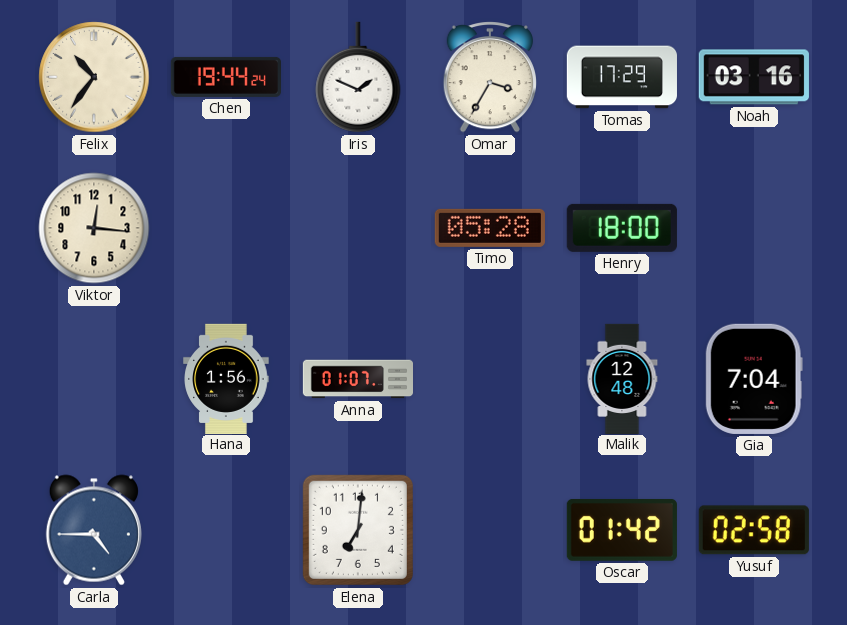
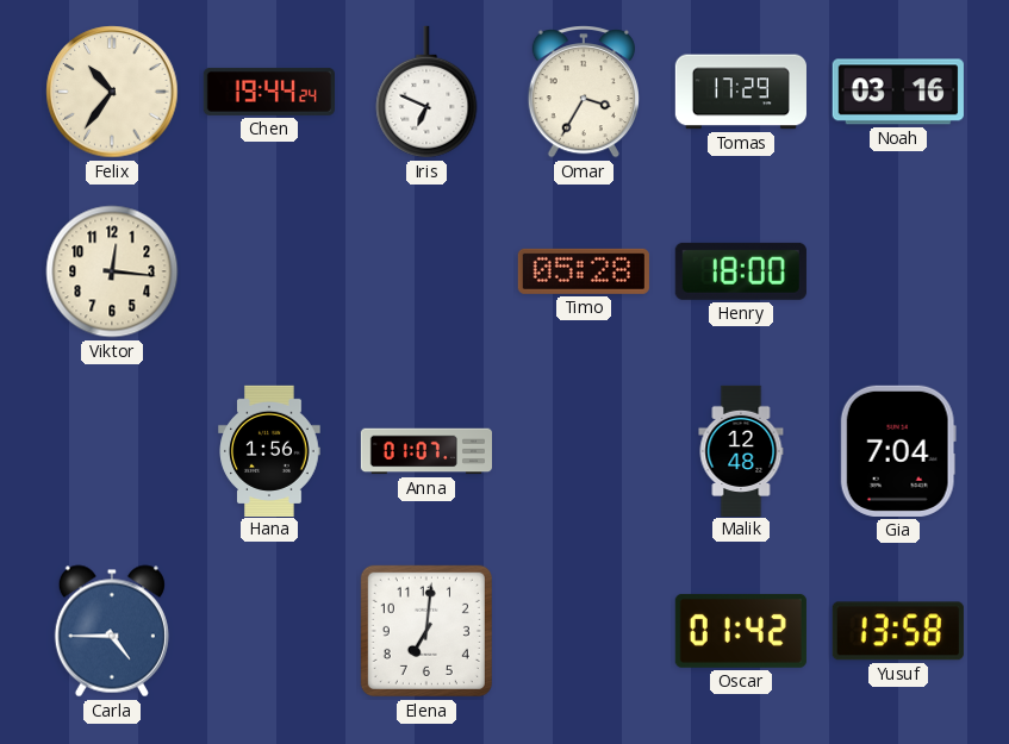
Iris: 1:49 -> 6:49
Yusuf: 02:58 -> 13:58
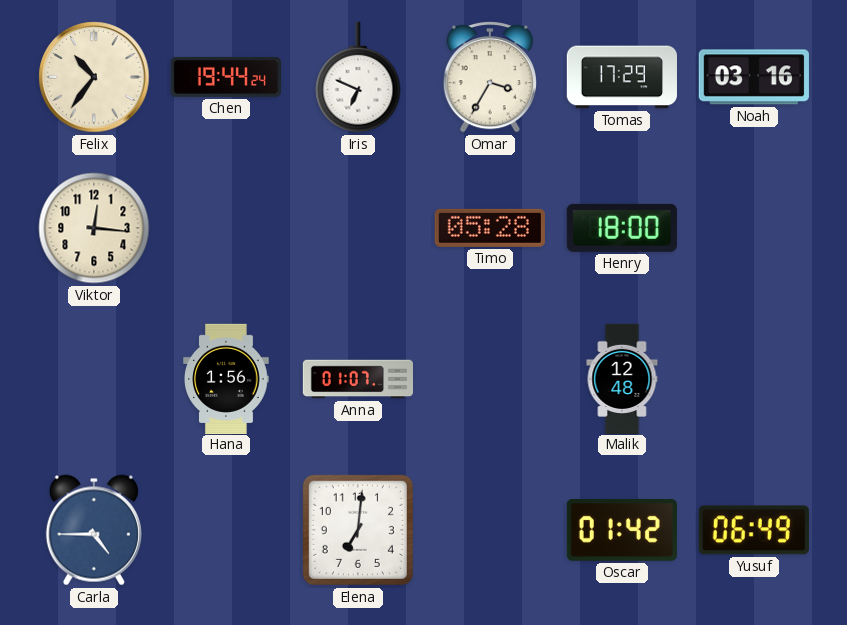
Gia: 7:04 -> none
Yusuf: 13:58 -> 06:49
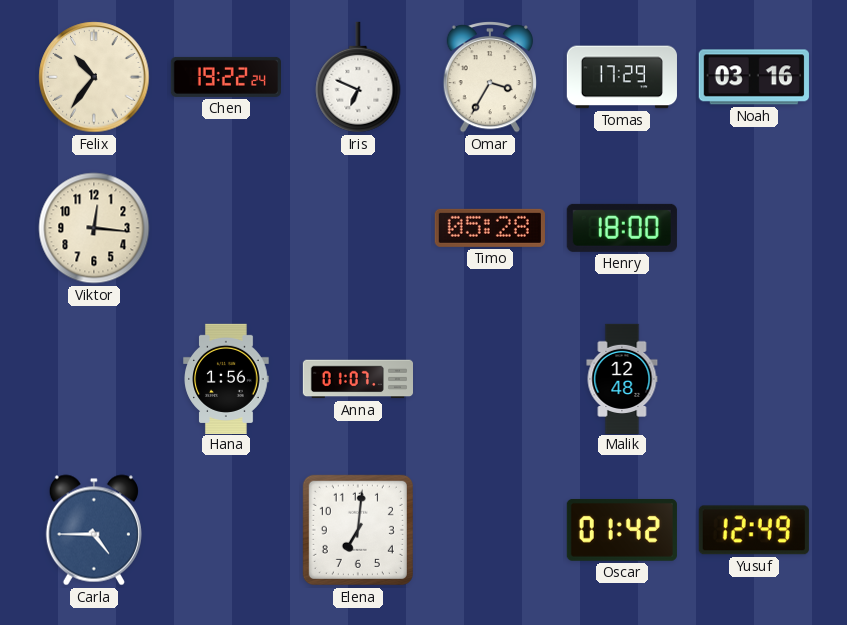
Chen: 19:44 -> 19:22
Yusuf: 06:49 -> 12:49
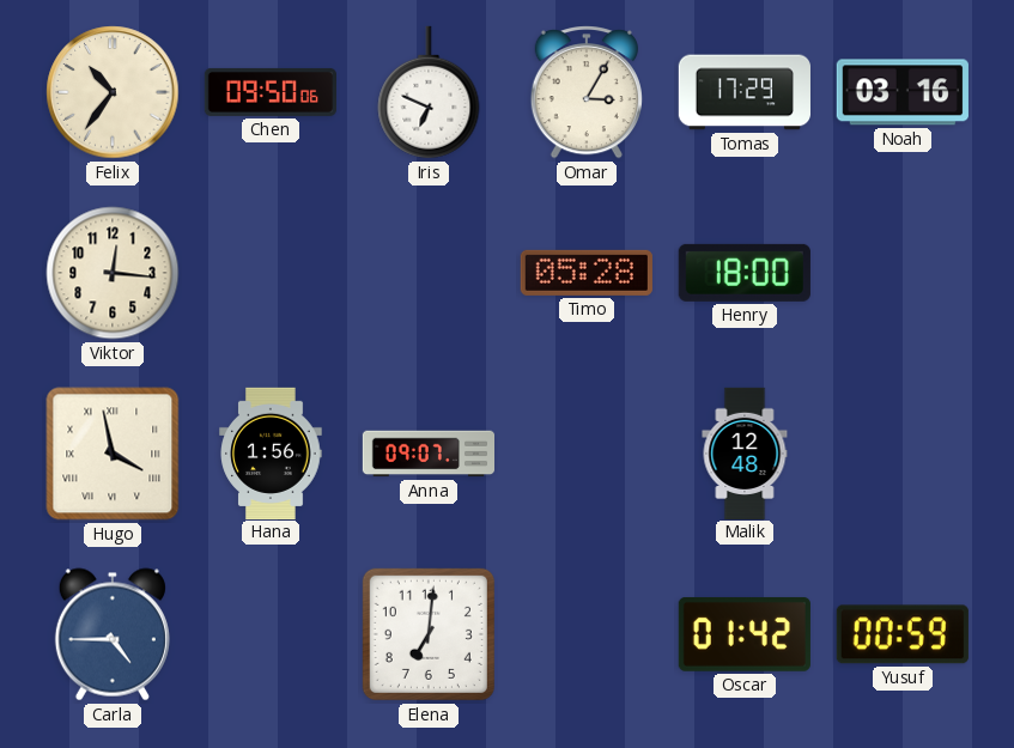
Chen: 19:22 -> 09:50
Omar: 3:35 -> 3:05
Hugo: none -> 3:58
Anna: 01:07 -> 09:07
Yusuf: 12:49 -> 00:59
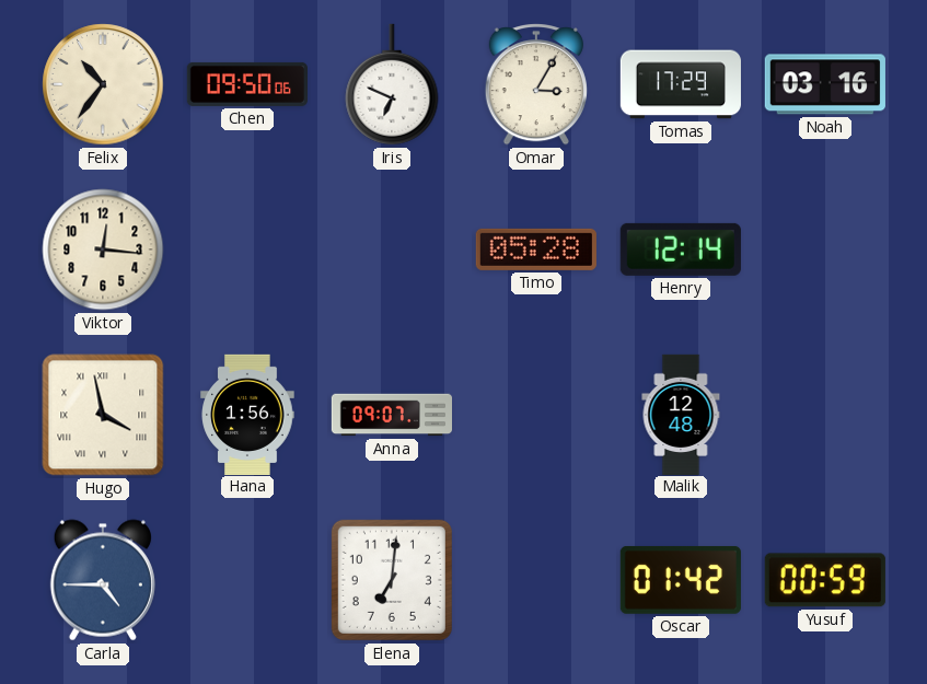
Henry: 18:00 -> 12:14
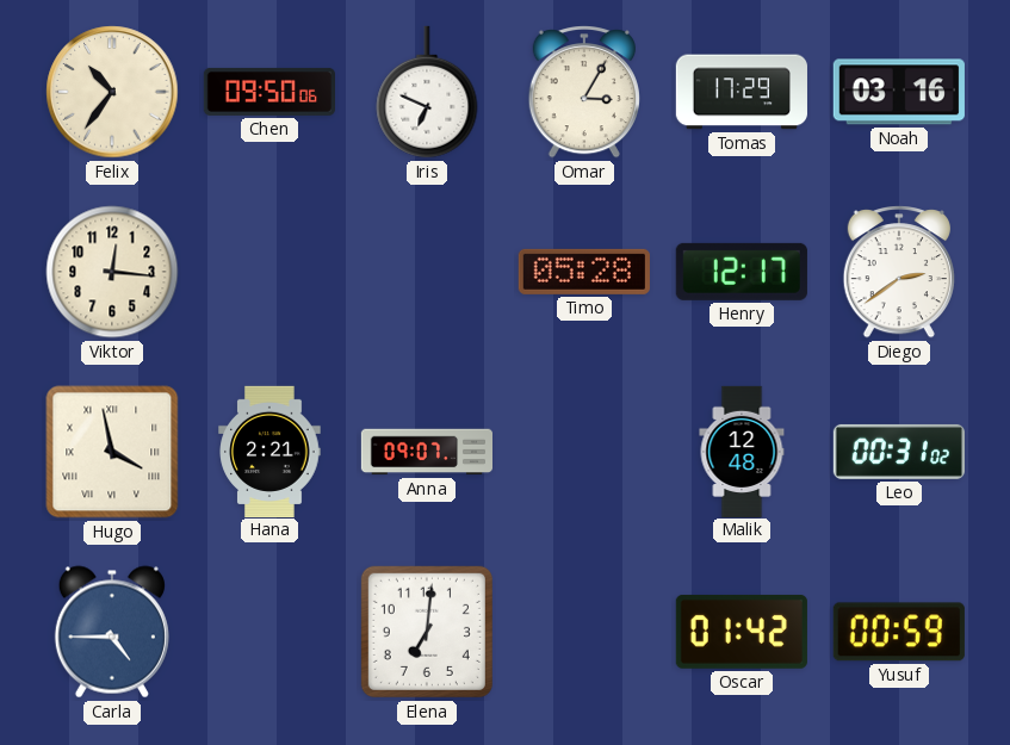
Henry: 12:14 -> 12:17
Diego: none -> 2:39
Hana: 1:56 -> 2:21
Leo: none -> 00:31
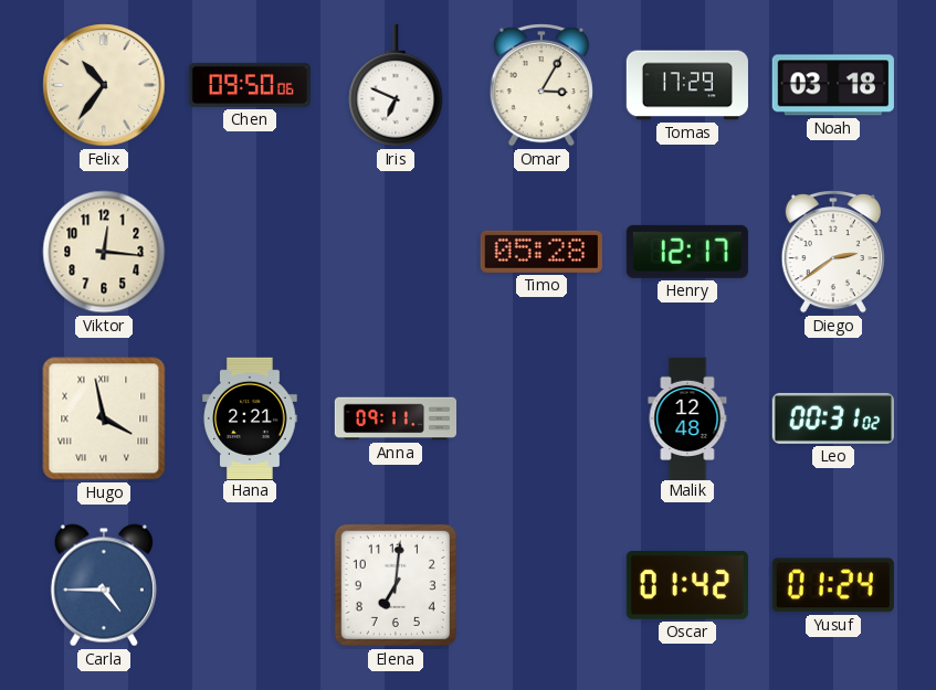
Noah: 03:16 -> 03:18
Anna: 09:07 -> 09:11
Yusuf: 00:59 -> 01:24
